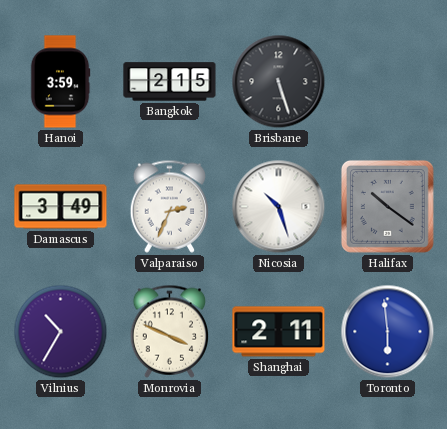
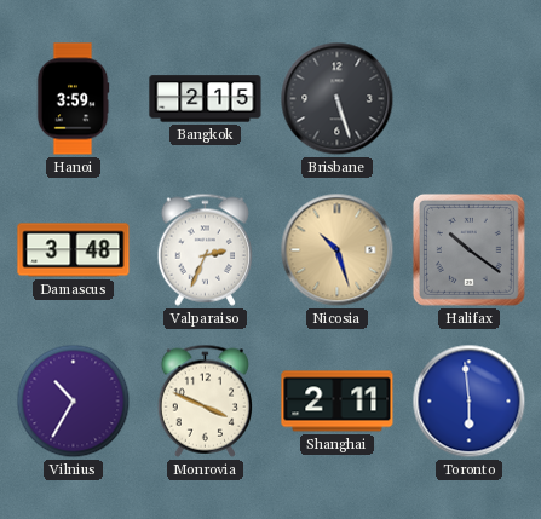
Damascus: 3:49 -> 3:48
Nicosia dial: white -> champagne
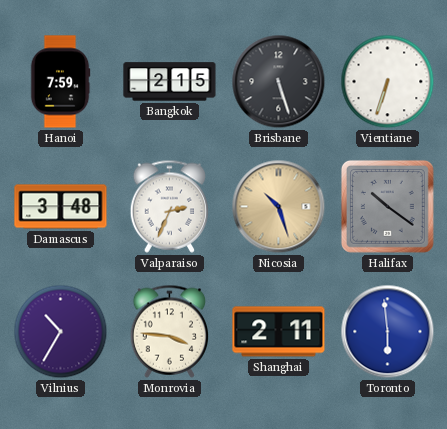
Hanoi: 3:59 -> 7:59
Vientiane: none -> 6:33
Monrovia: 3:49 -> 3:46
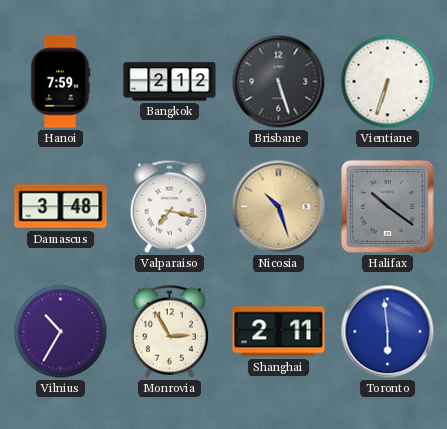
Bangkok: 2:15 -> 2:12
Valparaiso: 2:34 -> 7:17
Monrovia: 3:46 -> 2:55
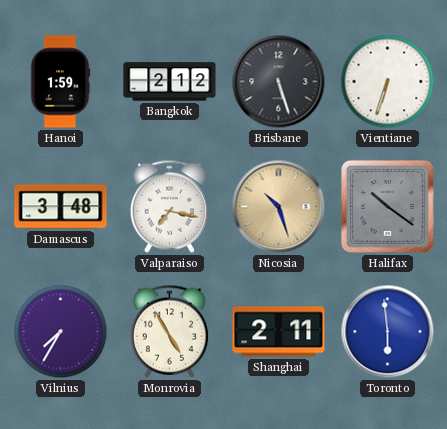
Hanoi: 7:59 -> 1:59
Vilnius: 10:35 -> 7:35
Monrovia: 2:55 -> 4:55
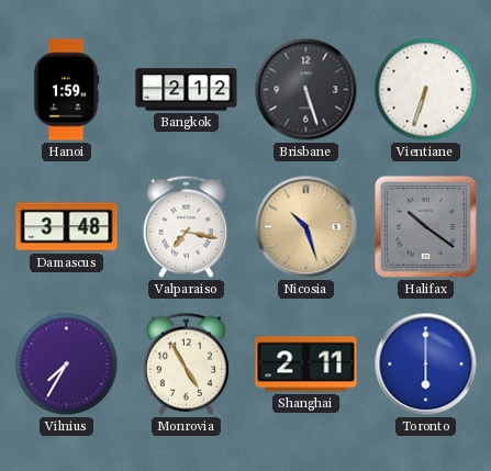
Toronto: 5:59 -> 6:00
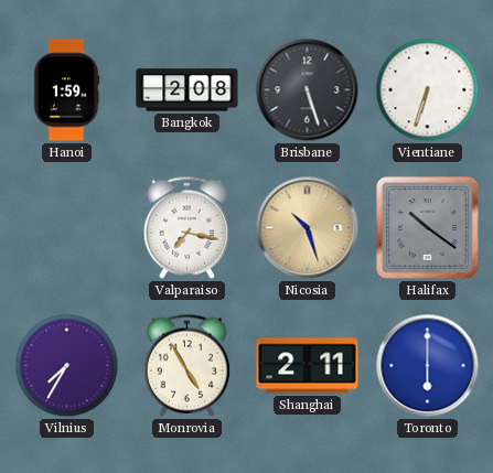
Bangkok: 2:12 -> 2:08
Damascus: 3:48 -> none
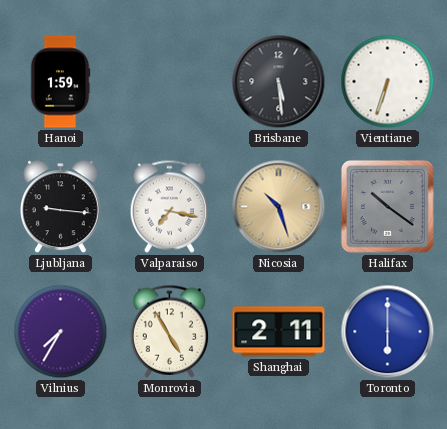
Bangkok: 2:08 -> none
Brisbane: 5:27 -> 5:29
Ljubljana: none -> 9:16
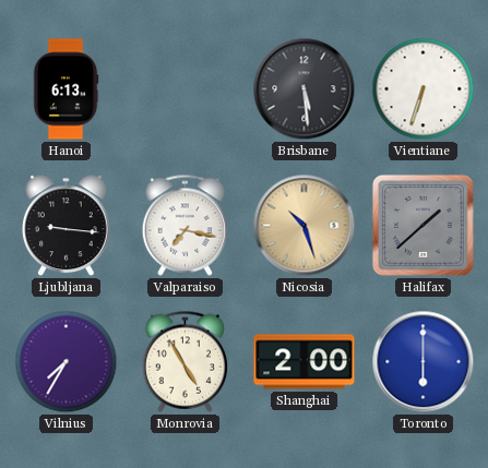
Hanoi: 1:59 -> 6:13
Halifax: 10:21 -> 1:38
Shanghai: 2:11 -> 2:00
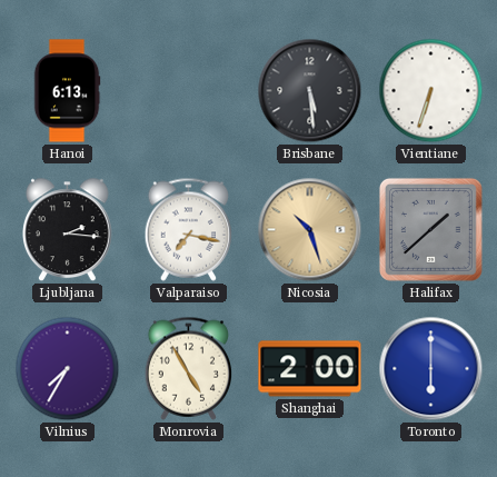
Ljubljana: 9:16 -> 2:16
